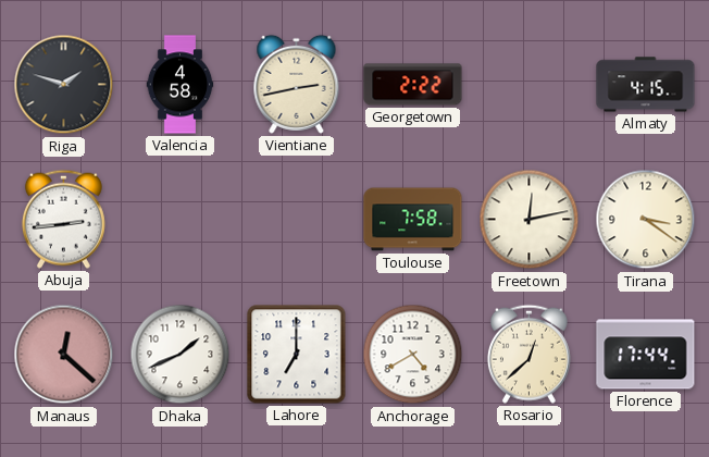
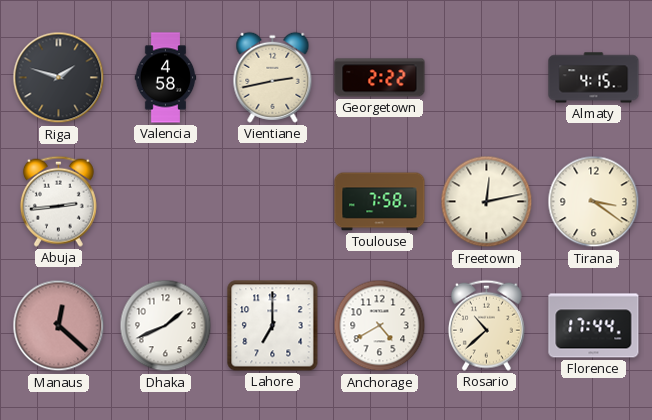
Rosario: 12:38 -> 10:38
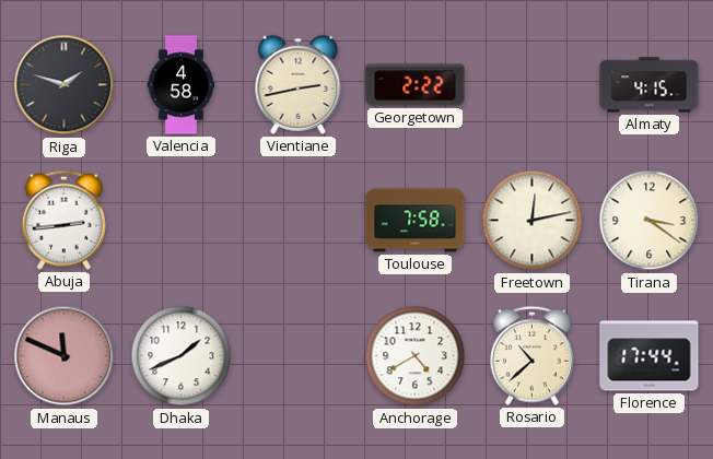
Manaus: 12:22 -> 11:49
Lahore: 7:00 -> none
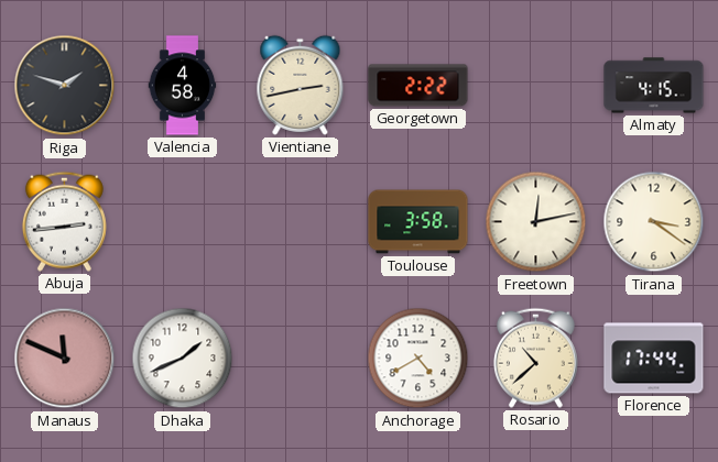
Toulouse: 7:58 -> 3:58
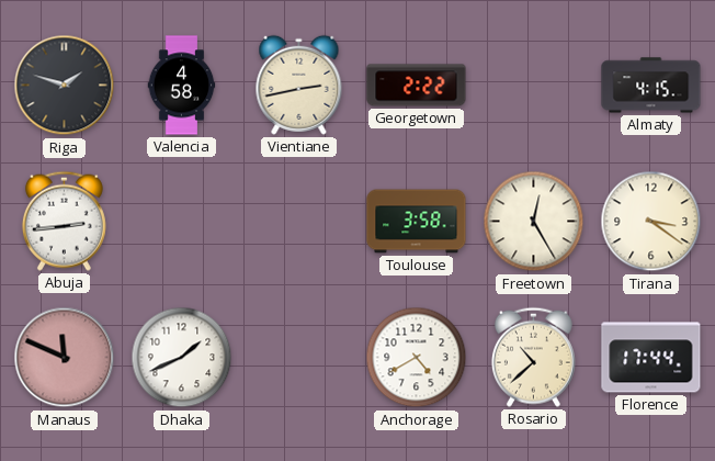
Freetown: 12:13 -> 12:25
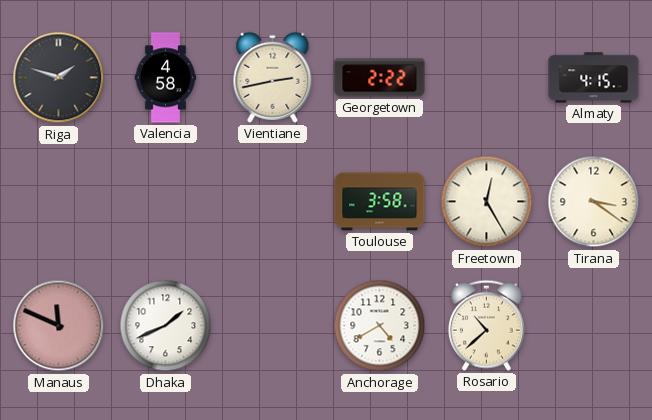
Abuja: 2:44 -> none
Florence: 17:44 -> none
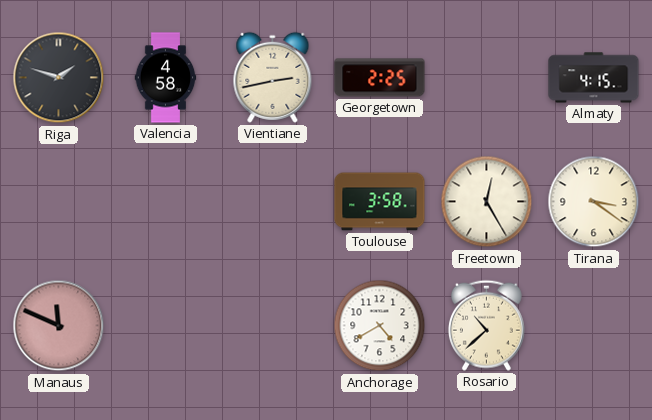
Georgetown: 2:22 -> 2:25
Dhaka: 1:41 -> none
